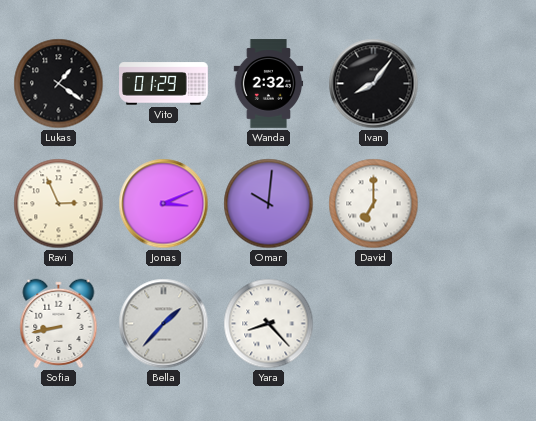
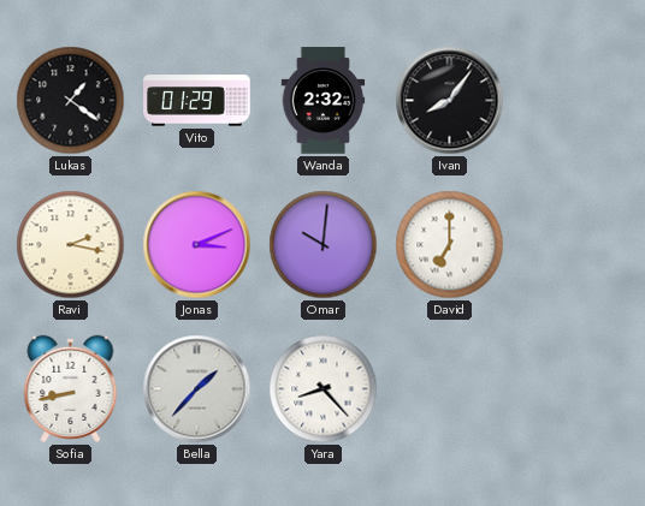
Ravi: 2:56 -> 2:17
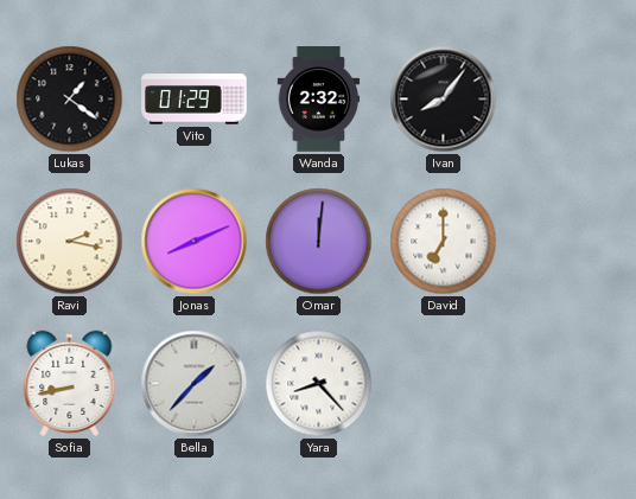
Jonas: 3:11 -> 8:11
Omar: 10:01 -> 12:01
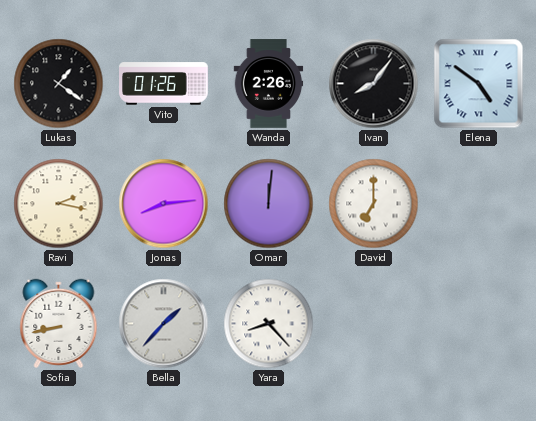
Vito: 01:29 -> 01:26
Wanda: 2:32 -> 2:26
Elena: none -> 4:51
Jonas: 8:11 -> 8:14
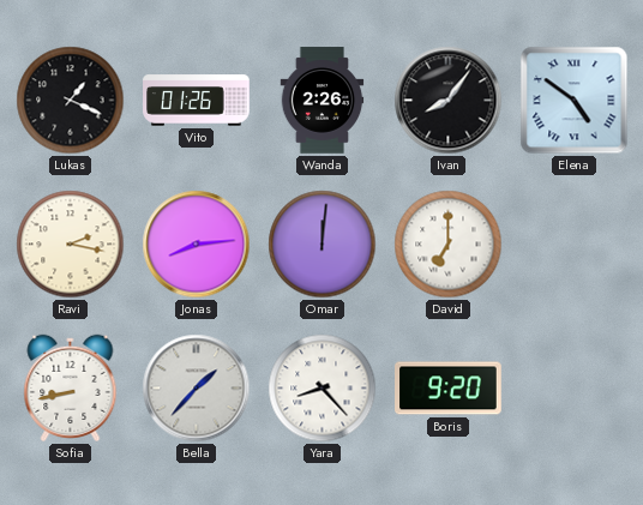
Lukas: 1:21 -> 1:19
Boris: none -> 9:20
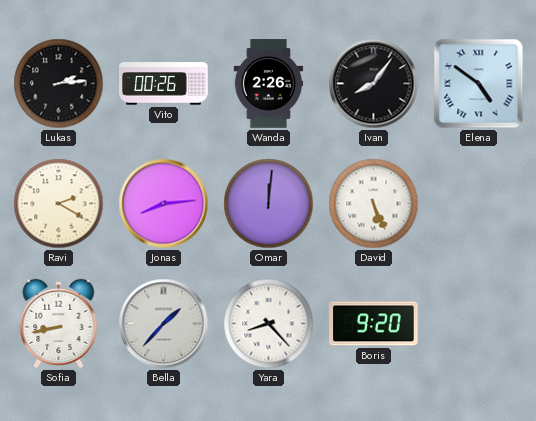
Lukas: 1:19 -> 2:14
Vito: 01:26 -> 00:26
Ravi: 2:17 -> 2:20
David: 7:00 -> 5:26
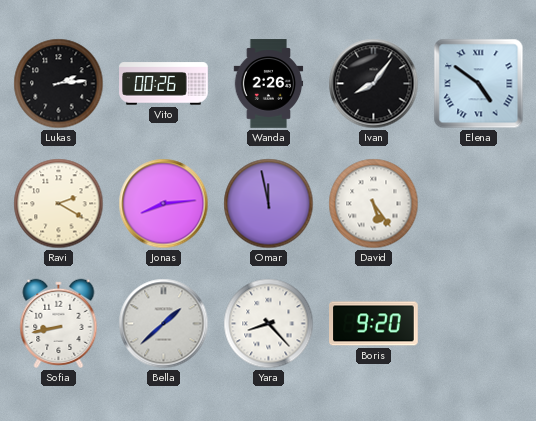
Omar: 12:01 -> 11:58
David: 5:26 -> 5:24
Bella: 1:37 -> 1:38
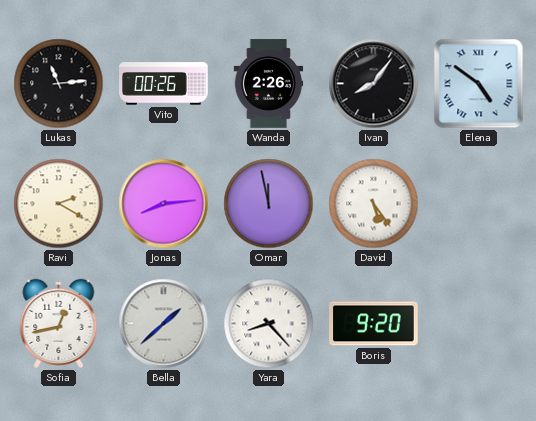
Lukas: 2:14 -> 11:14
Sofia: 8:43 -> 12:43
